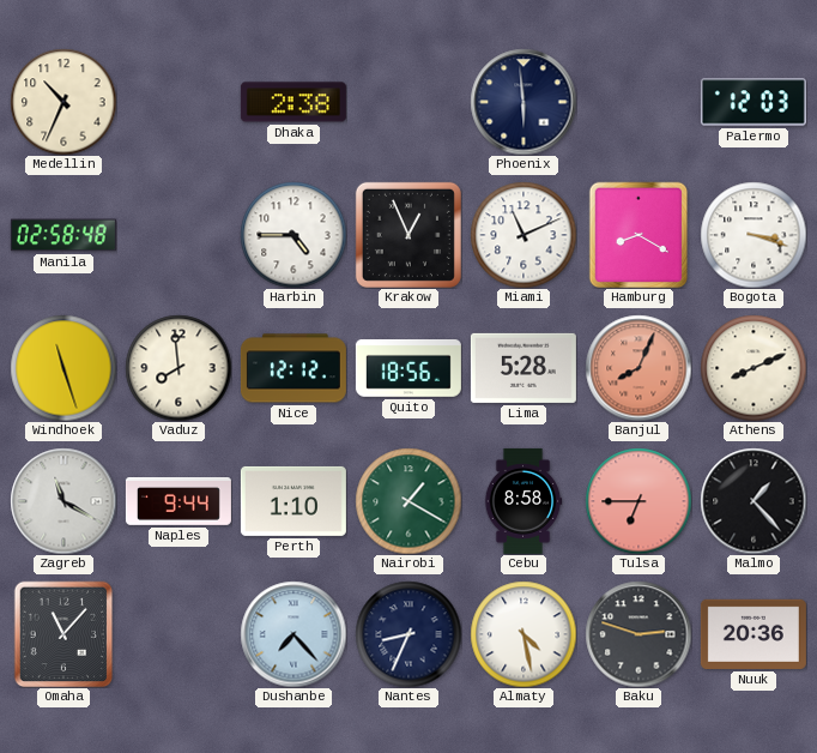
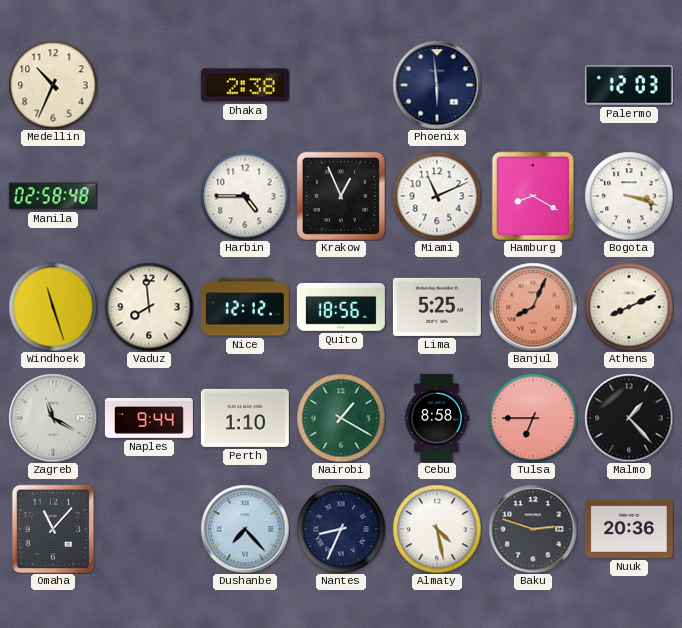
Lima: 5:28 -> 5:25
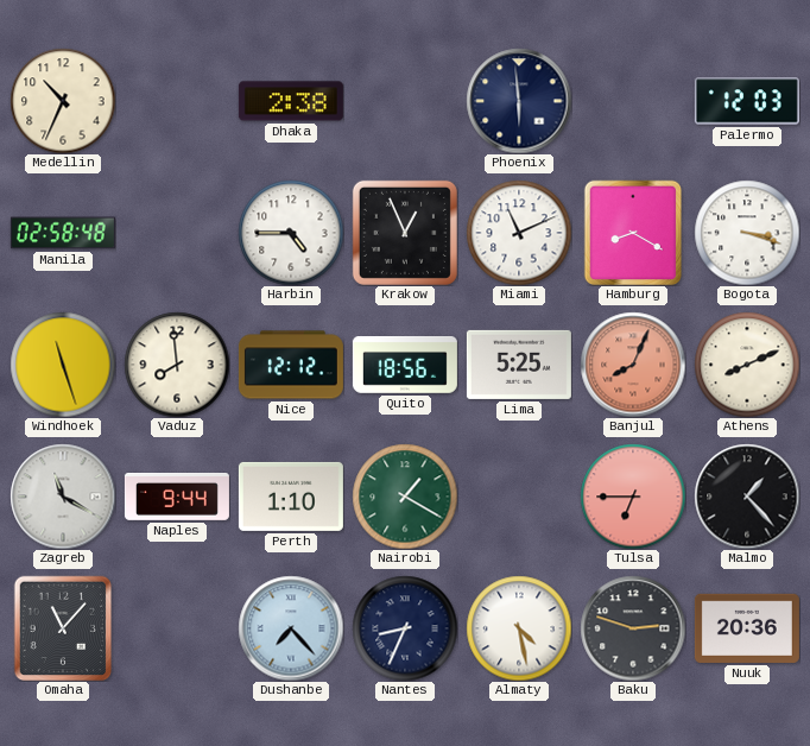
Cebu: 8:58 -> none
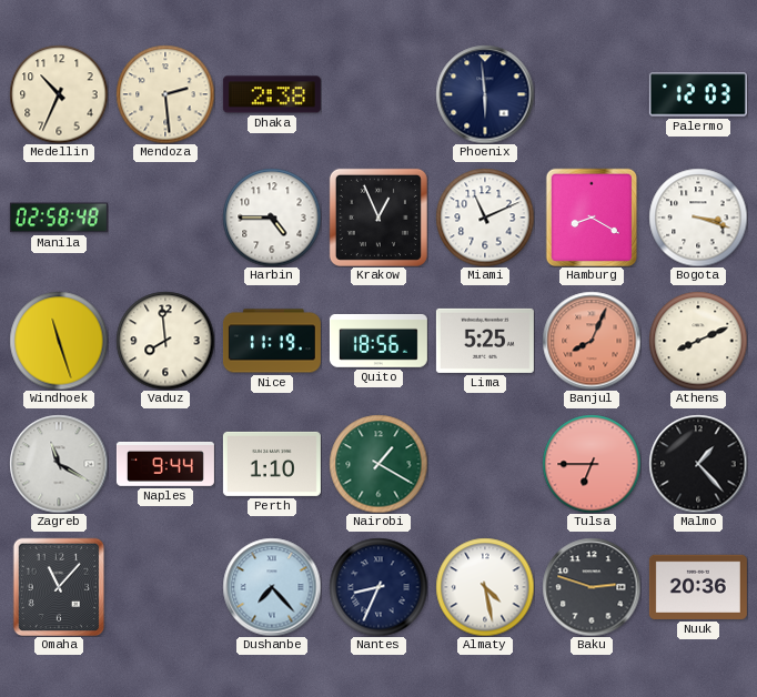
Mendoza: none -> 2:29
Nice: 12:12 -> 11:19
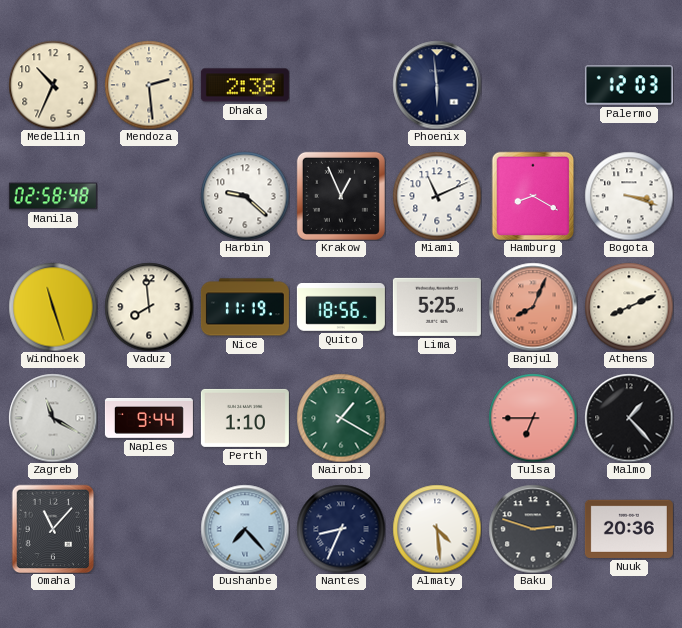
Harbin: 4:45 -> 9:22
Almaty: 4:28 -> 4:29
